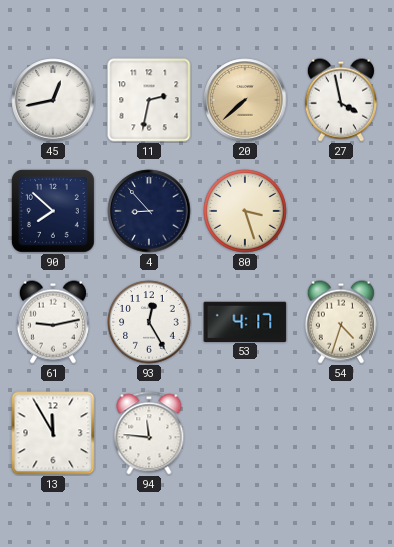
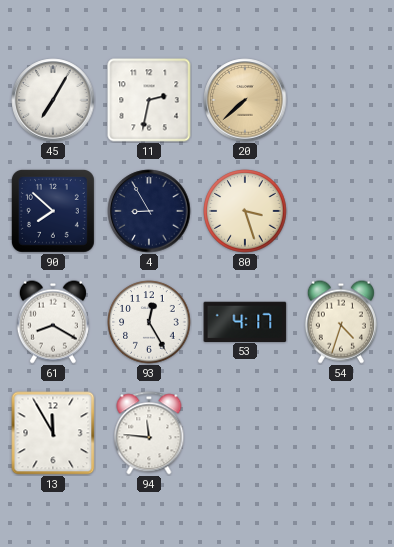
45: 12:43 -> 7:05
27: 3:58 -> none
4: 8:53 -> 8:55
61: 9:13 -> 8:20
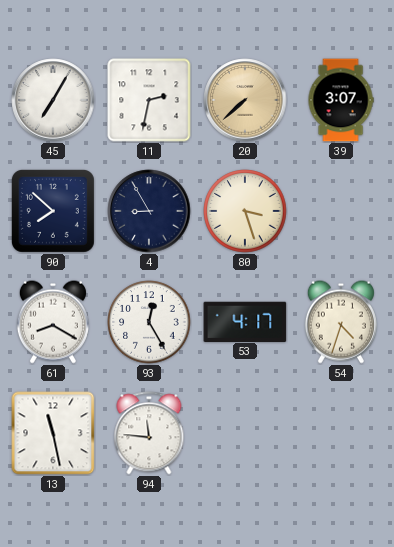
39: none -> 3:07
13: 11:55 -> 11:28
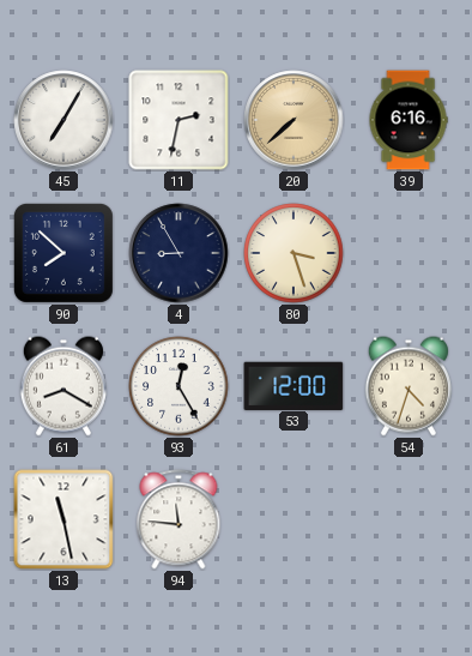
39: 3:07 -> 6:16
53: 4:17 -> 12:00
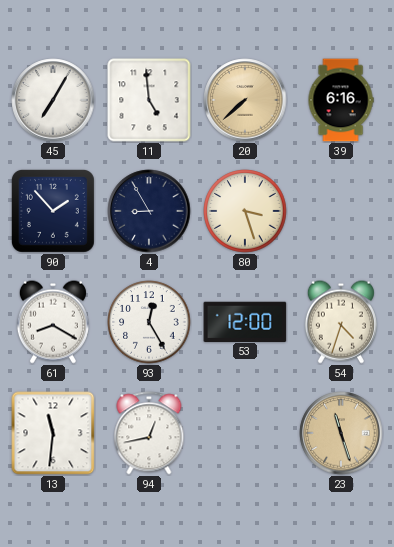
11: 2:32 -> 4:59
90: 7:52 -> 1:53
13: 11:28 -> 11:31
94: 11:46 -> 12:43
23: none -> 11:27
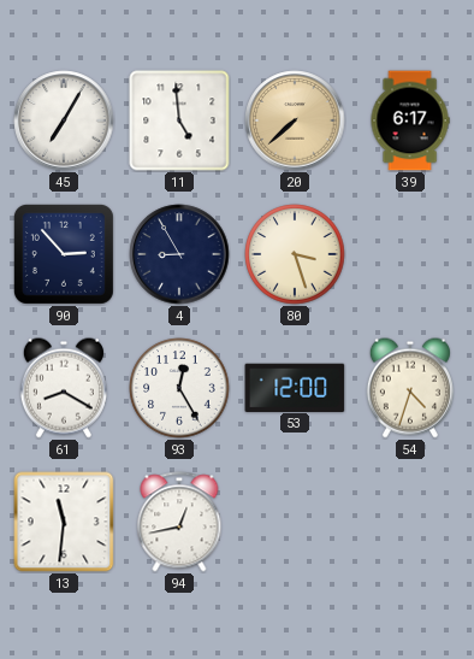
39: 6:16 -> 6:17
90: 1:53 -> 2:53
23: 11:27 -> none
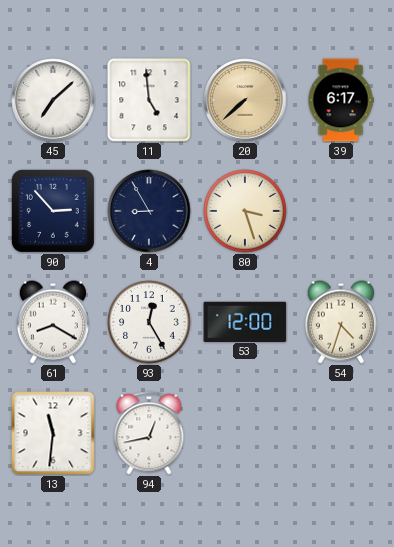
45: 7:05 -> 7:08
